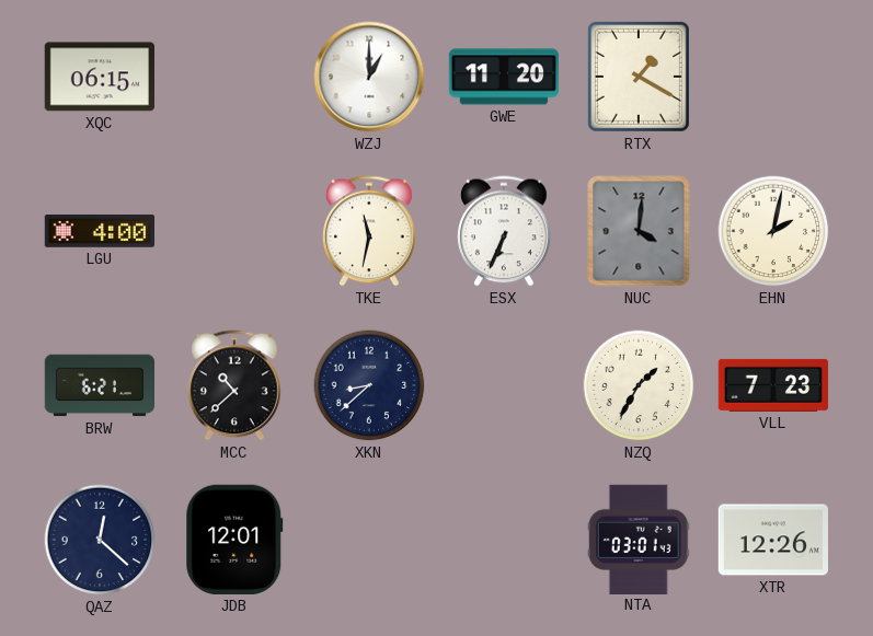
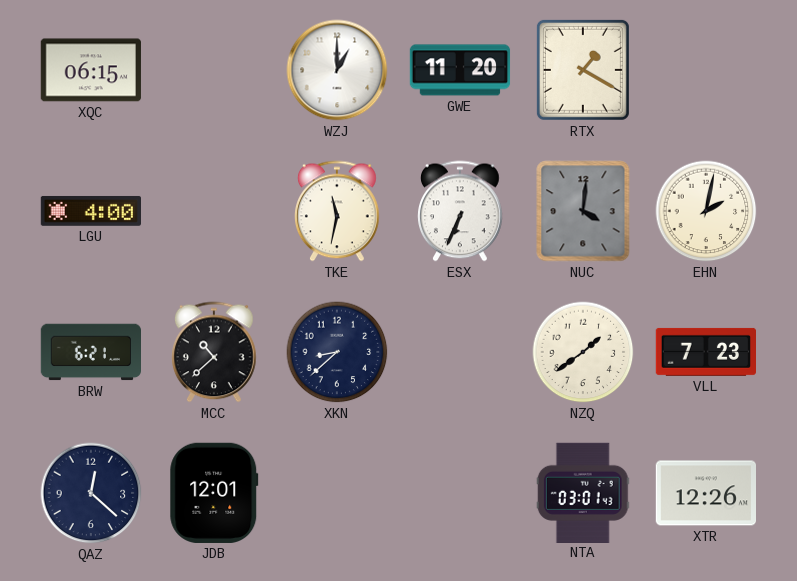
NZQ: 1:35 -> 1:39
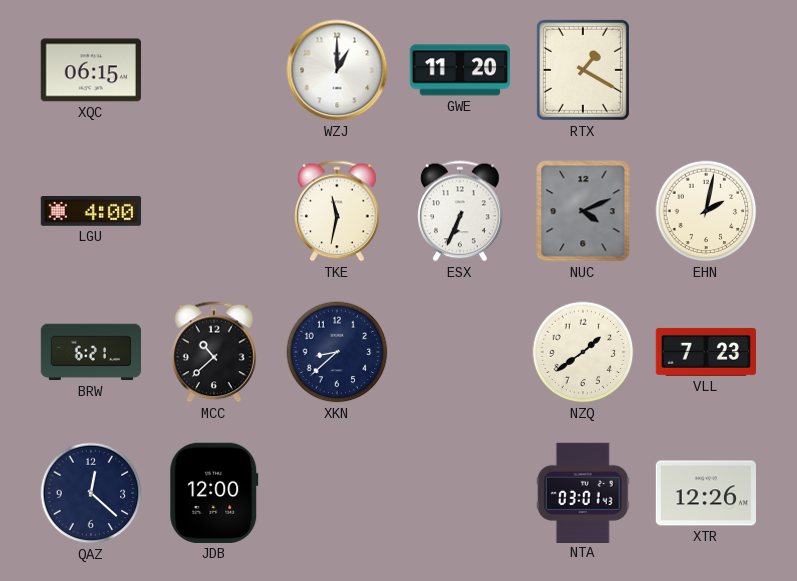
NUC: 4:01 -> 4:11
JDB: 12:01 -> 12:00
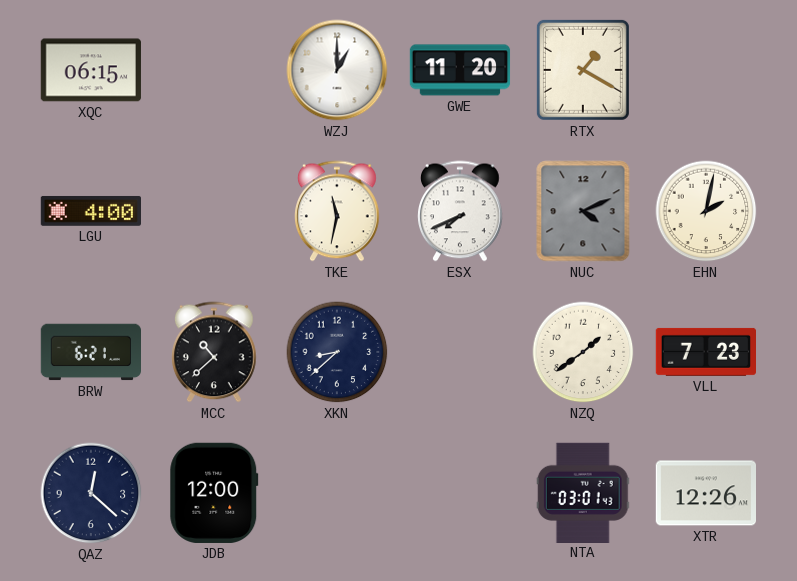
ESX: 6:34 -> 7:41
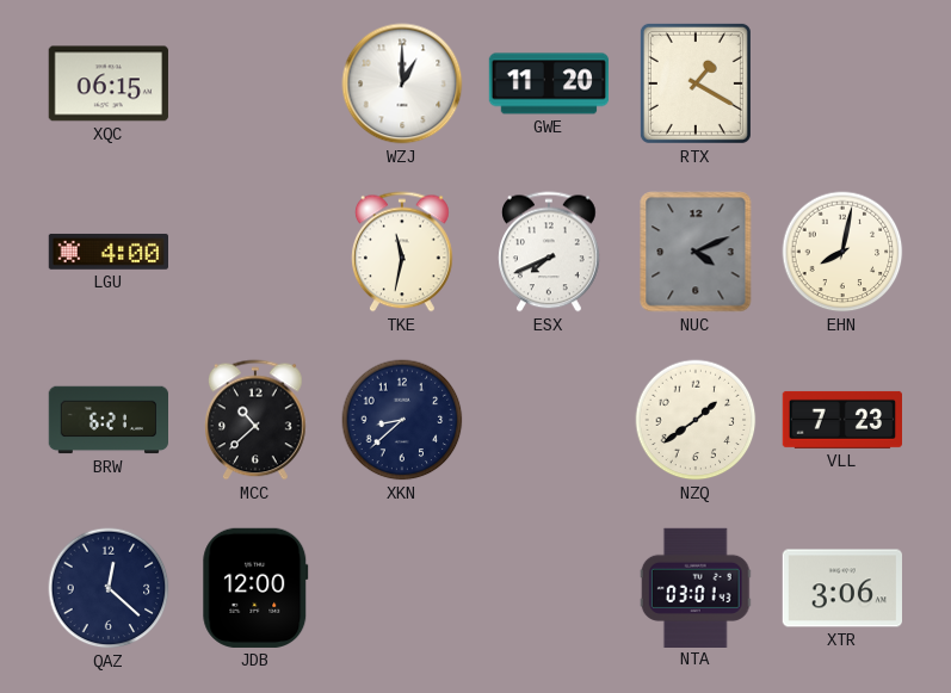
EHN: 2:02 -> 8:02
XTR: 12:26 -> 3:06
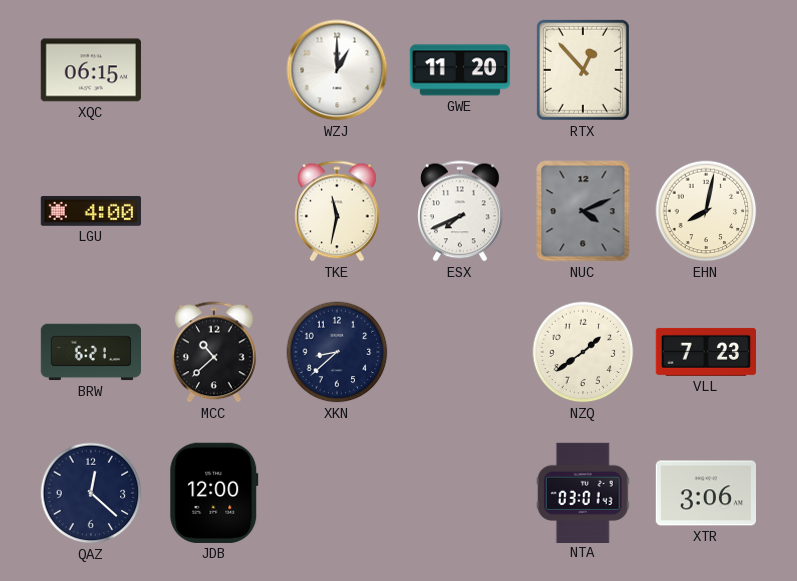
RTX: 1:20 -> 12:53
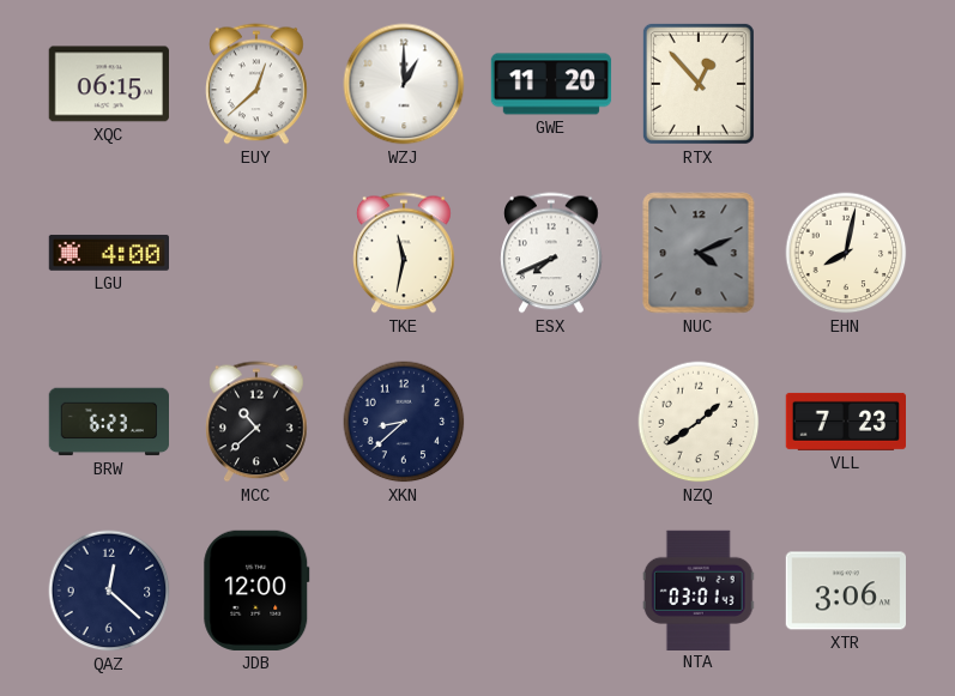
EUY: none -> 12:38
BRW: 6:21 -> 6:23
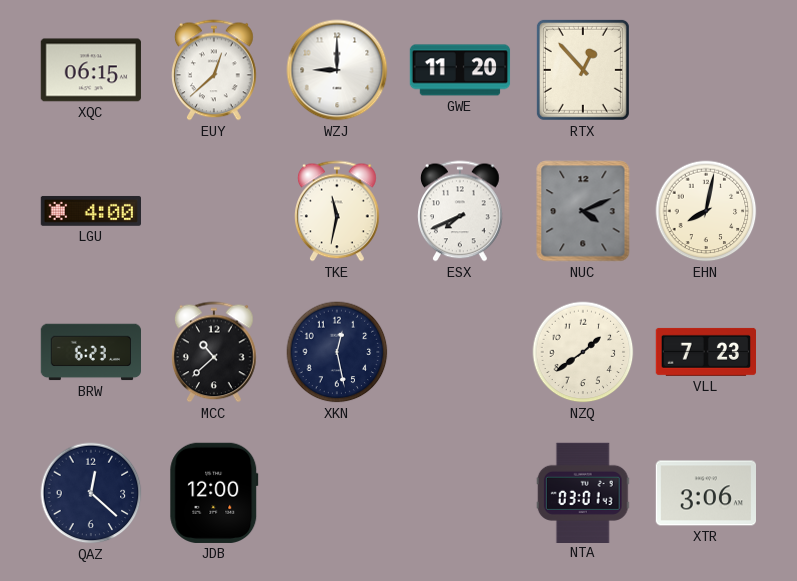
WZJ: 1:00 -> 9:00
XKN: 8:38 -> 12:28
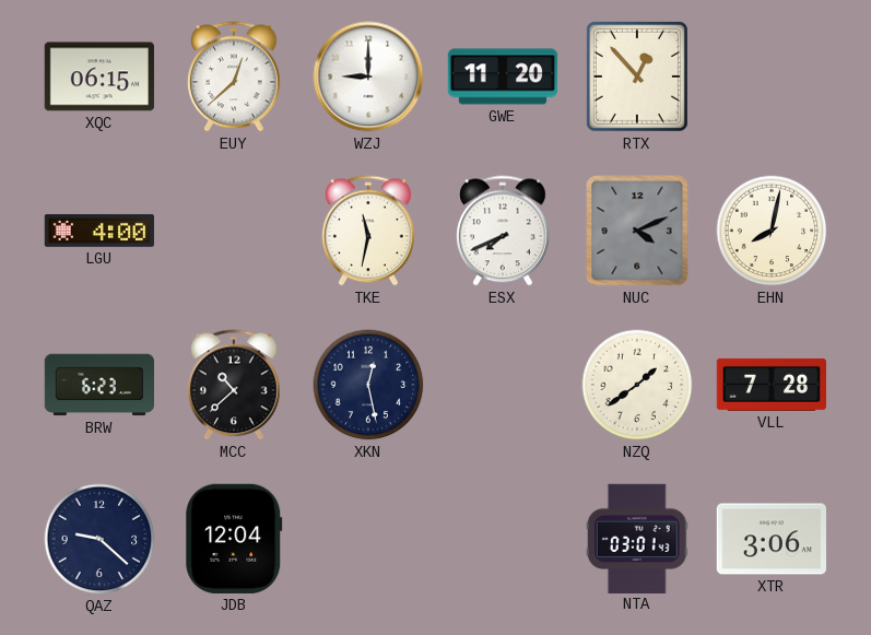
VLL: 7:23 -> 7:28
QAZ: 12:22 -> 9:22
JDB: 12:00 -> 12:04
